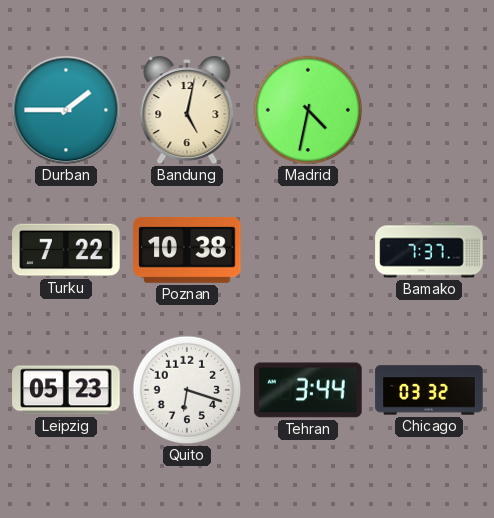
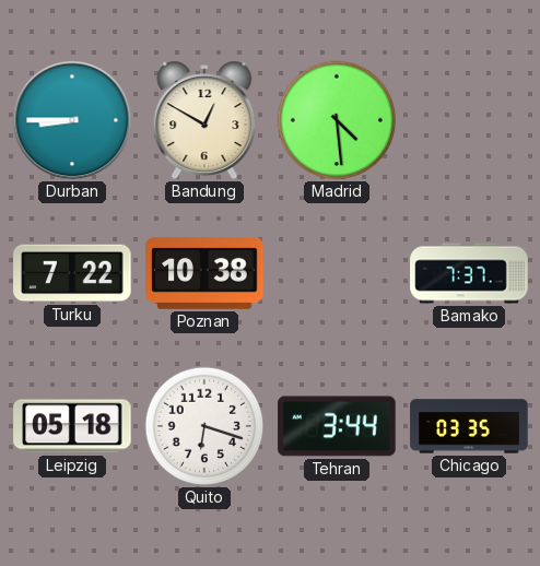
Durban: 1:45 -> 8:45
Bandung: 5:02 -> 12:50
Madrid: 4:32 -> 4:29
Leipzig: 05:23 -> 05:18
Chicago: 03:32 -> 03:35
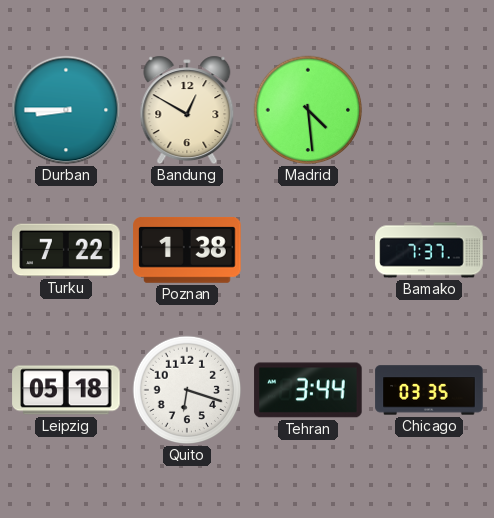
Poznan: 10:38 -> 1:38
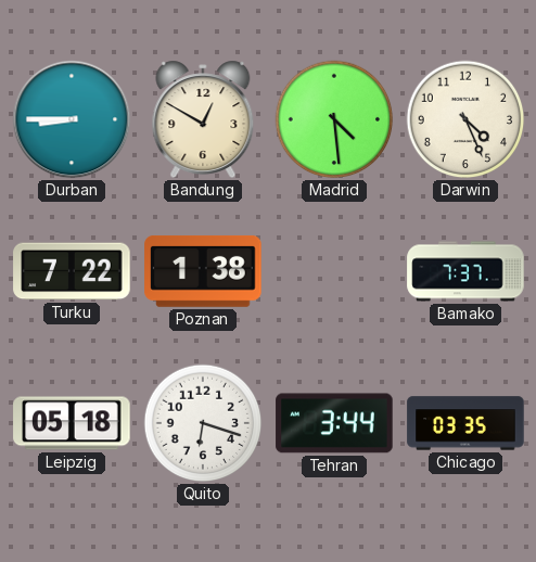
Darwin: none -> 4:26
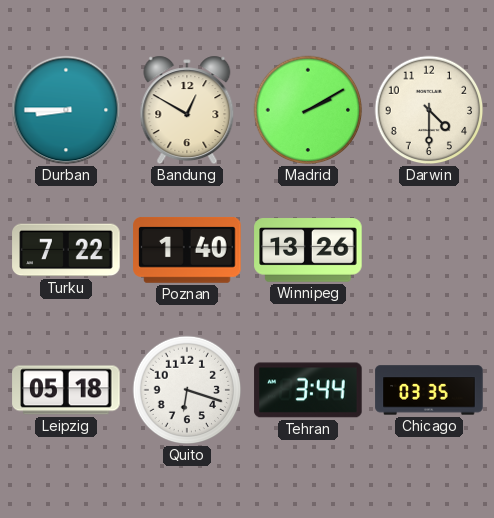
Madrid: 4:29 -> 2:10
Darwin: 4:26 -> 4:30
Poznan: 1:38 -> 1:40
Winnipeg: none -> 13:26
Bamako: 7:37 -> none
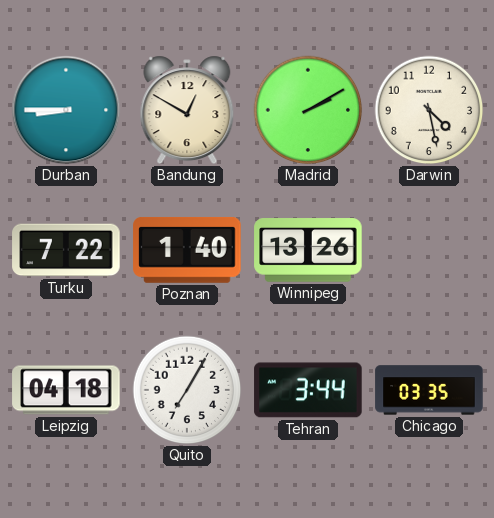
Darwin: 4:30 -> 4:28
Leipzig: 05:18 -> 04:18
Quito: 6:18 -> 7:05
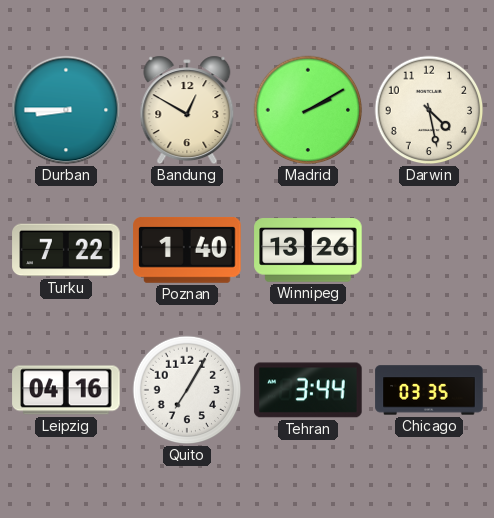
Leipzig: 04:18 -> 04:16
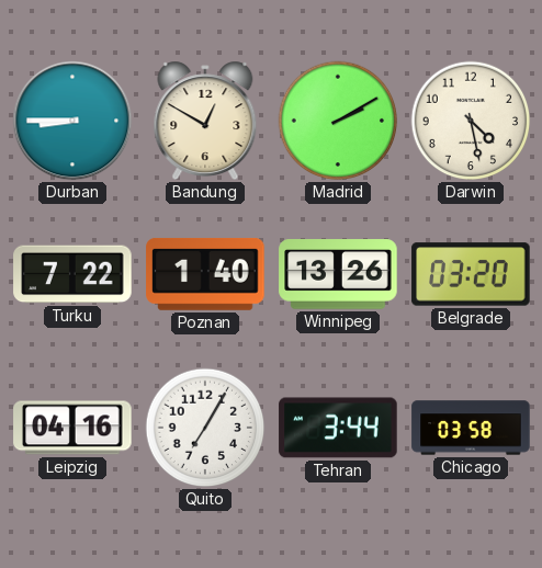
Belgrade: none -> 03:20
Chicago: 03:35 -> 03:58
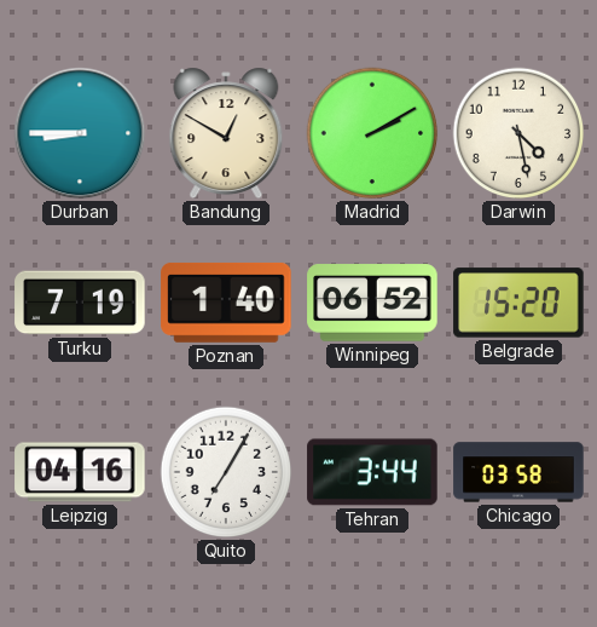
Turku: 7:22 -> 7:19
Winnipeg: 13:26 -> 06:52
Belgrade: 03:20 -> 15:20
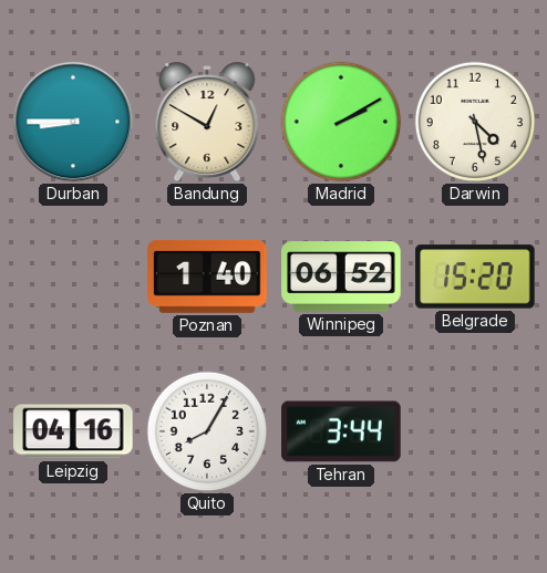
Turku: 7:19 -> none
Quito: 7:05 -> 8:05
Chicago: 03:58 -> none
